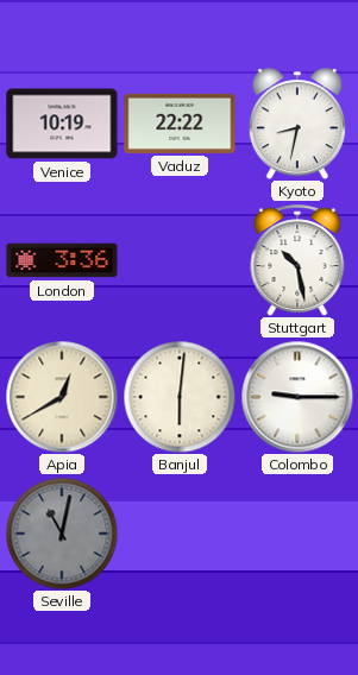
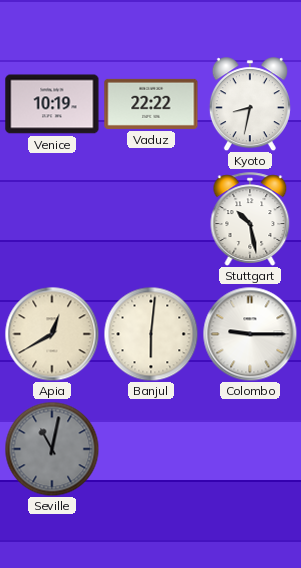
London: 3:36 -> none
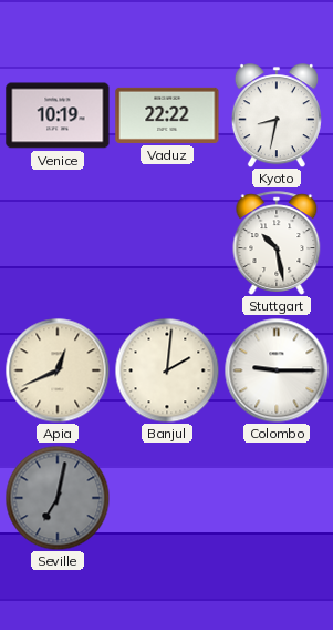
Apia: 12:40 -> 12:41
Banjul: 6:01 -> 2:01
Seville: 11:02 -> 7:02
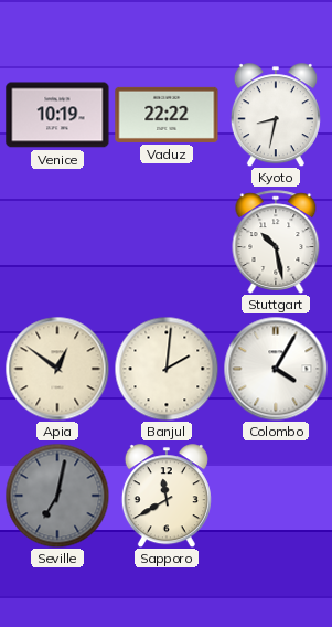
Apia: 12:41 -> 12:51
Colombo: 9:15 -> 4:05
Sapporo: none -> 11:40
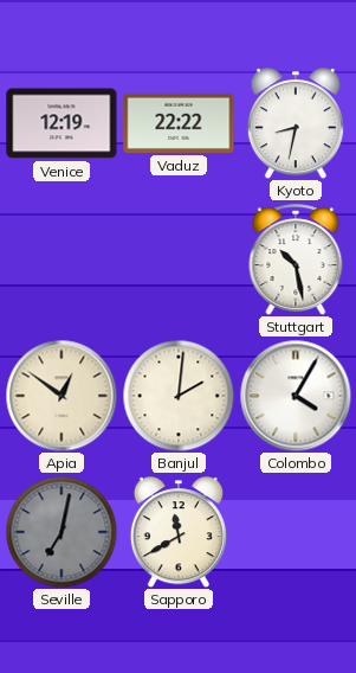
Venice: 10:19 -> 12:19
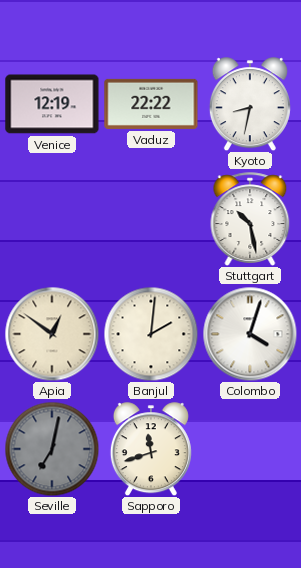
Colombo: 4:05 -> 4:03
Sapporo: 11:40 -> 11:42
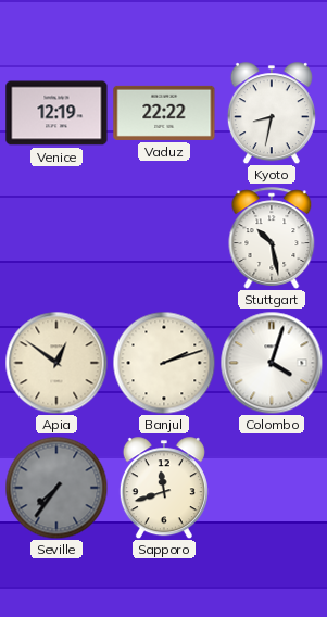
Banjul: 2:01 -> 2:12
Seville: 7:02 -> 7:36
